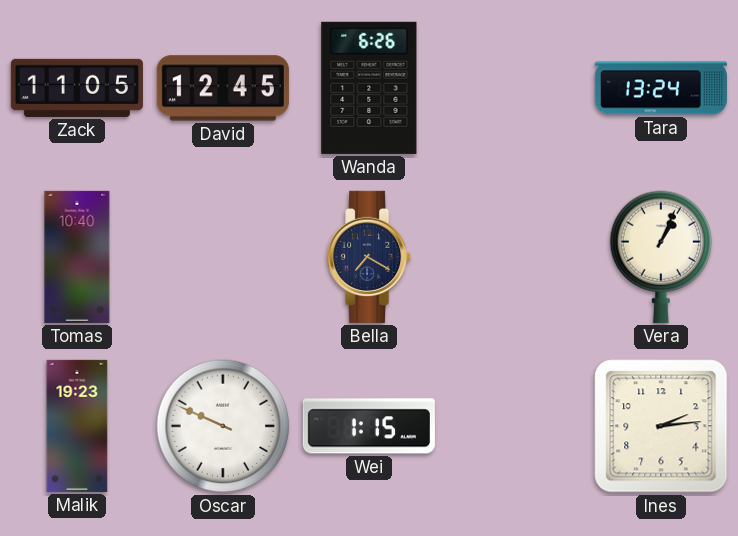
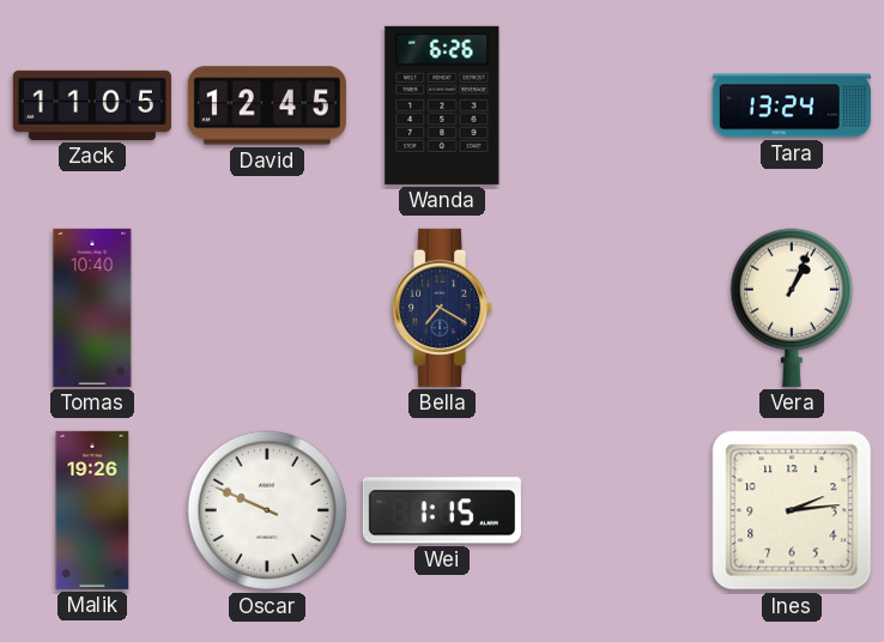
Malik: 19:23 -> 19:26
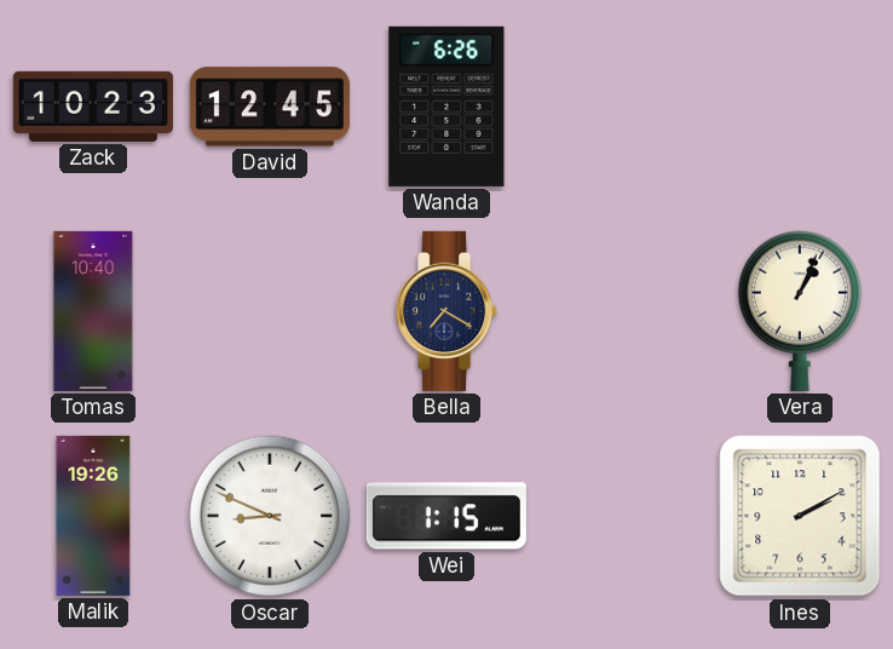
Zack: 11:05 -> 10:23
Tara: 13:24 -> none
Oscar: 9:49 -> 8:49
Ines: 2:14 -> 2:10
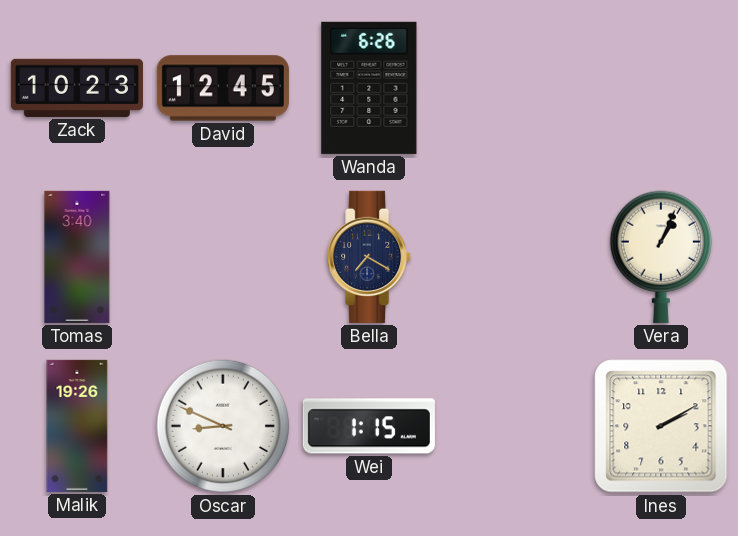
Tomas: 10:40 -> 3:40
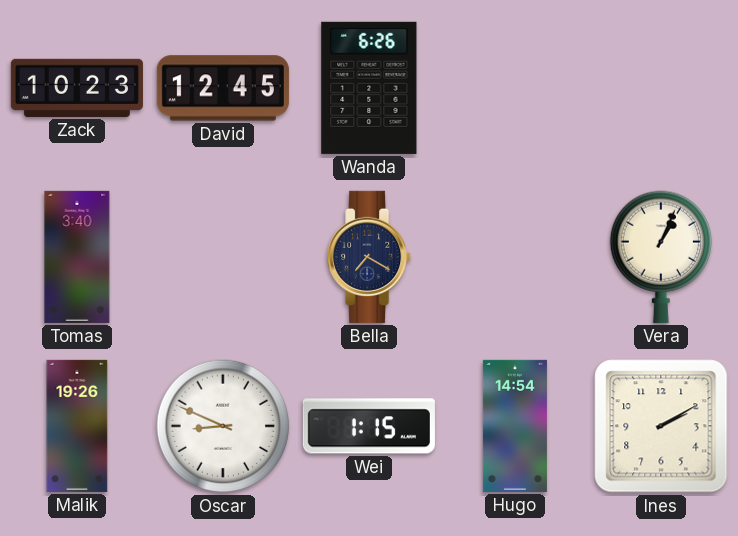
Hugo: none -> 14:54
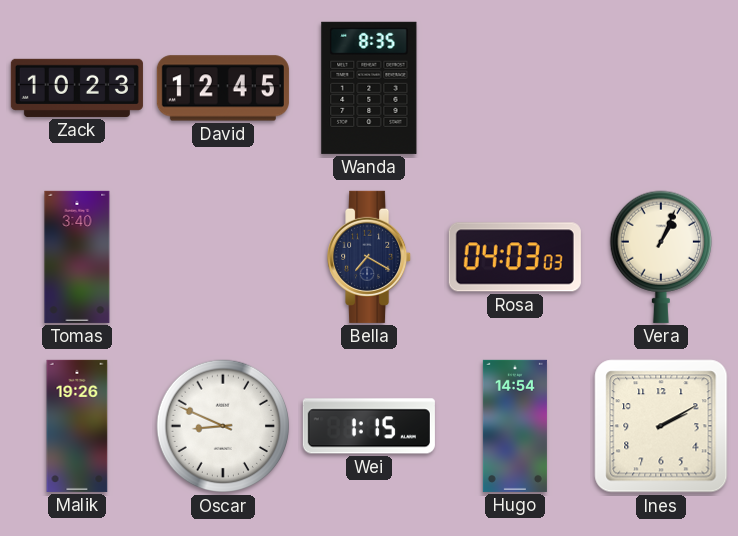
Wanda: 6:26 -> 8:35
Rosa: none -> 04:03
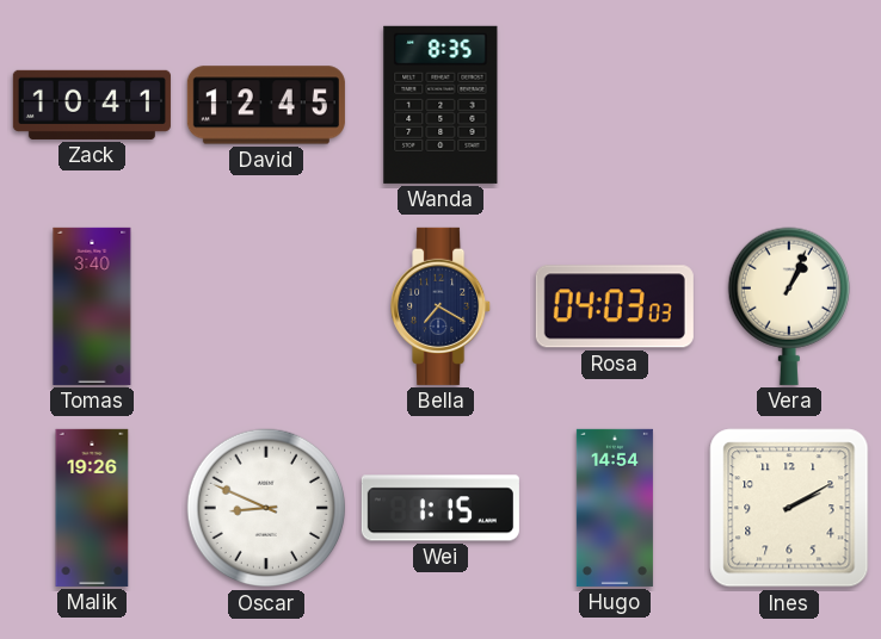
Zack: 10:23 -> 10:41
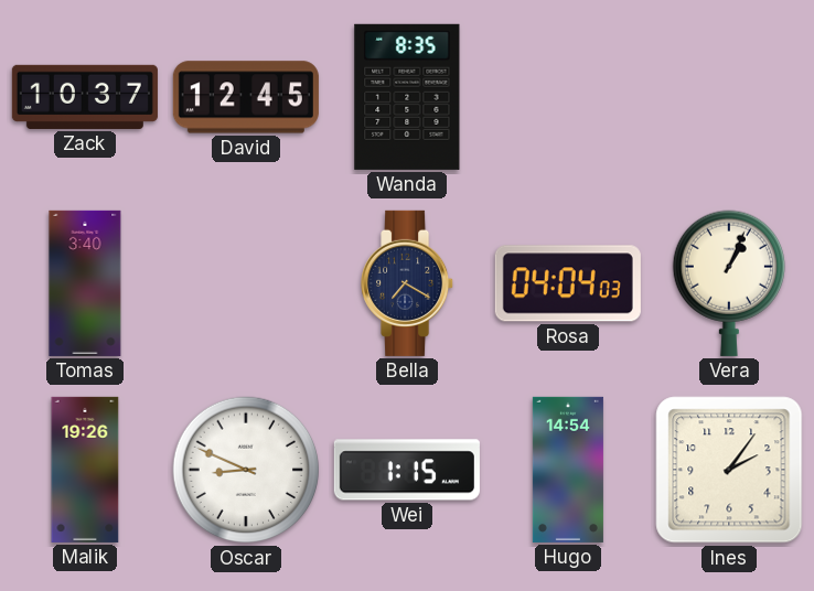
Zack: 10:41 -> 10:37
Rosa: 04:03 -> 04:04
Ines: 2:10 -> 2:06
